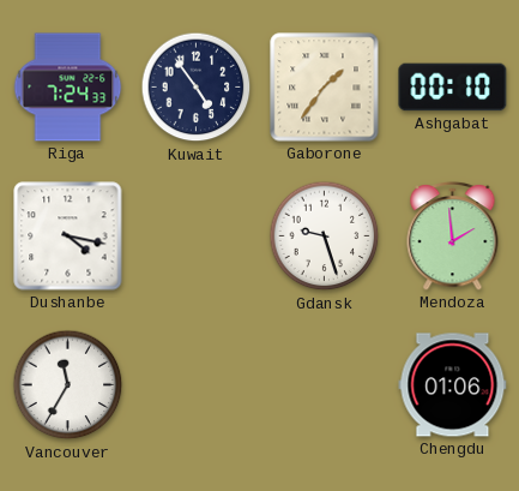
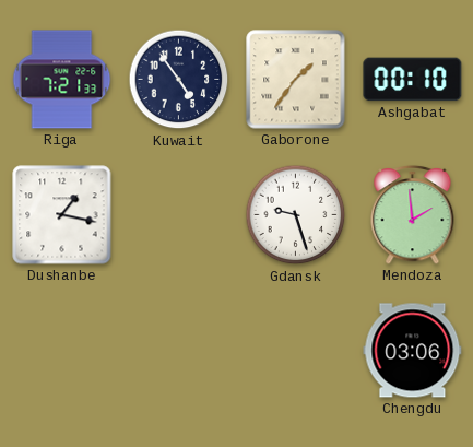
Riga: 7:24 -> 7:21
Dushanbe: 4:17 -> 1:17
Vancouver: 11:35 -> none
Chengdu: 01:06 -> 03:06
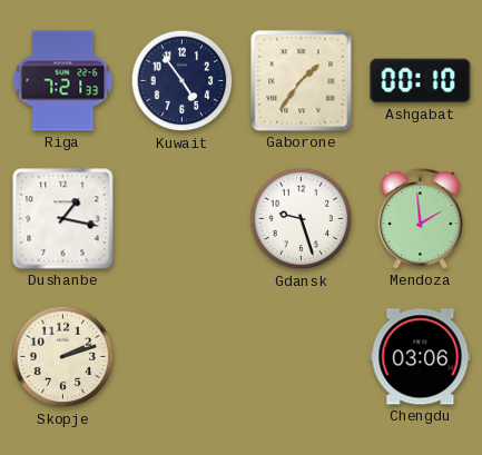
Skopje: none -> 2:12
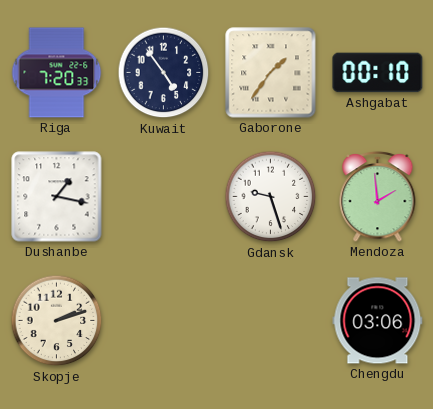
Riga: 7:21 -> 7:20
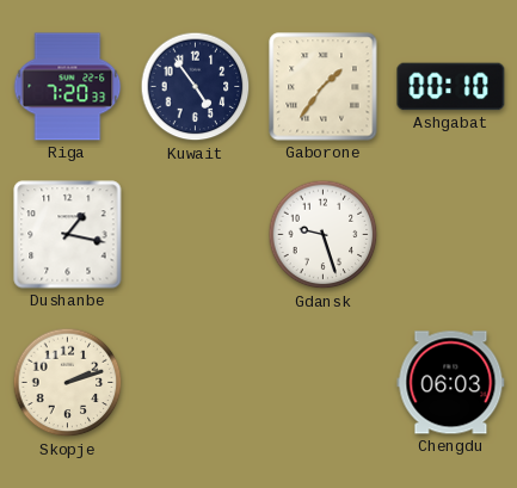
Mendoza: 1:59 -> none
Chengdu: 03:06 -> 06:03
